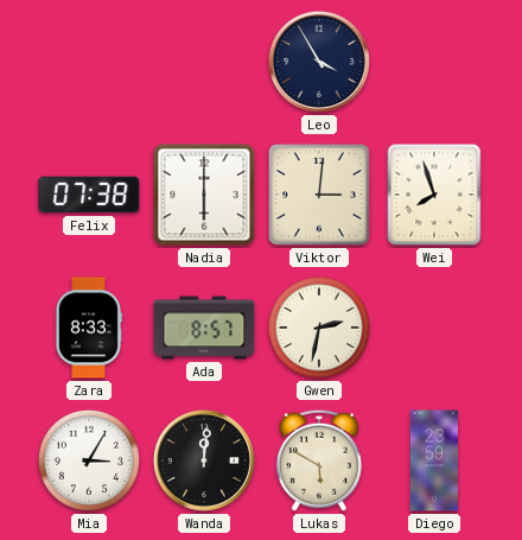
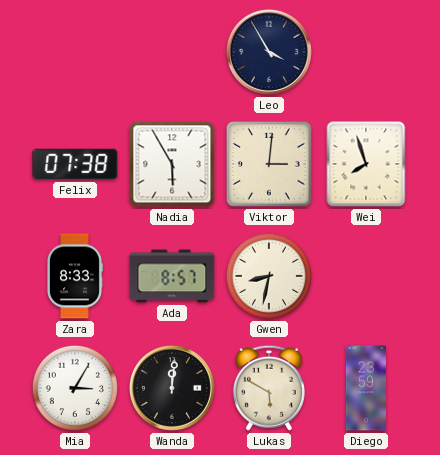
Nadia: 6:00 -> 5:55
Gwen: 2:32 -> 8:32
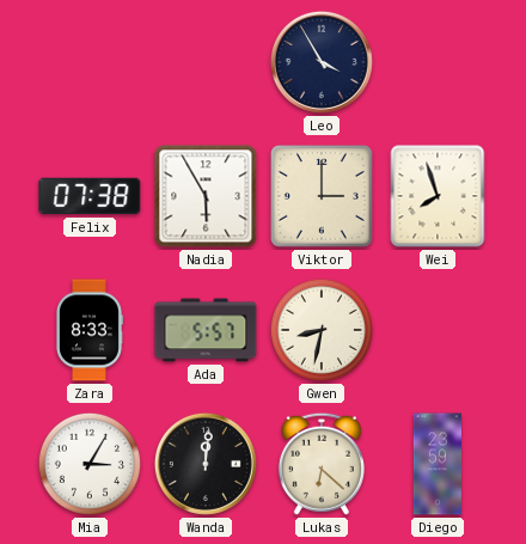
Viktor: 3:01 -> 3:00
Ada: 8:57 -> 5:57
Lukas: 5:50 -> 6:22
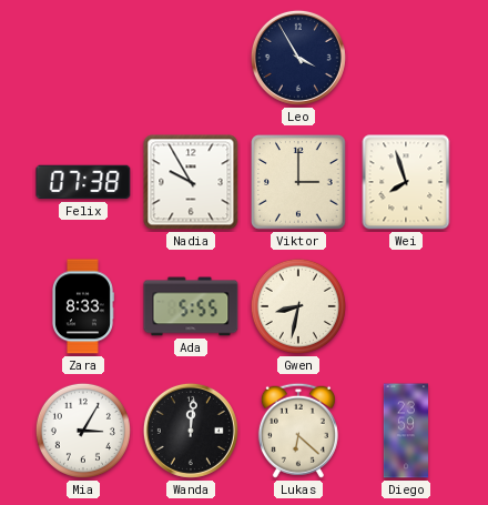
Nadia: 5:55 -> 9:55
Ada: 5:57 -> 5:55
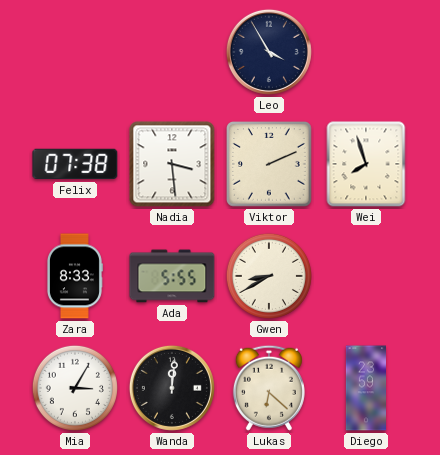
Nadia: 9:55 -> 3:29
Viktor: 3:00 -> 2:11
Gwen: 8:32 -> 8:40
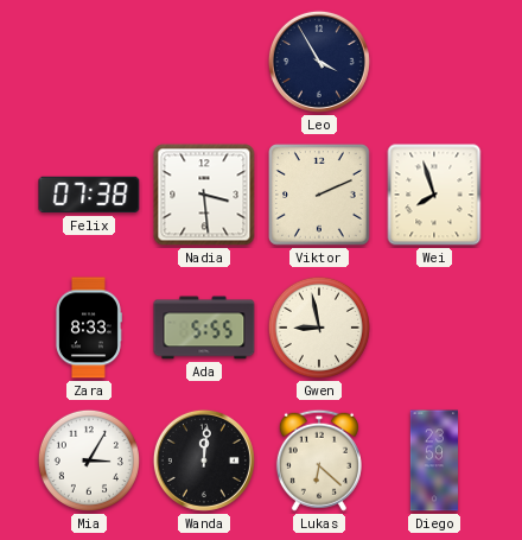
Gwen: 8:40 -> 8:58
